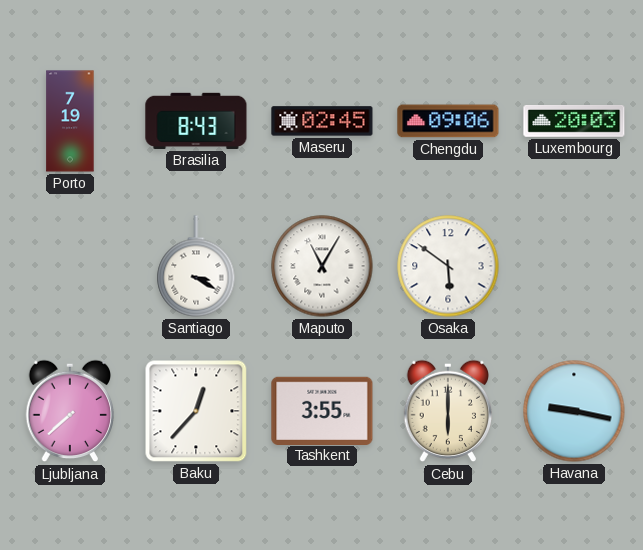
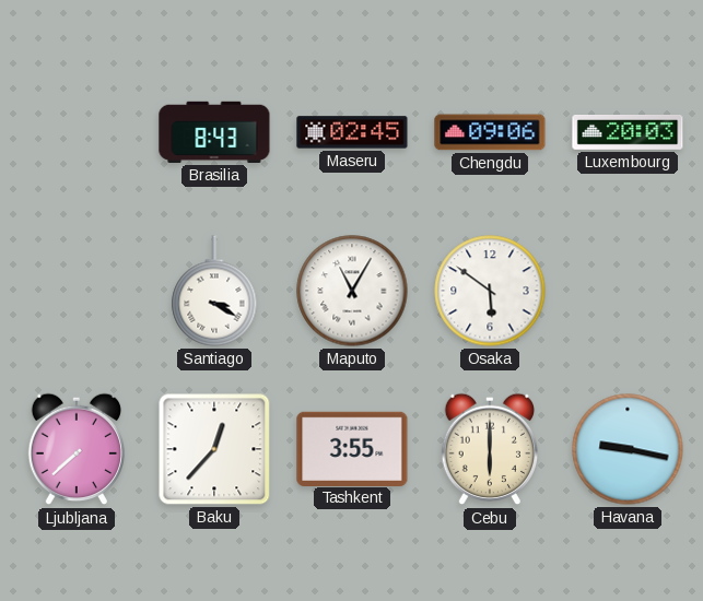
Porto: 7:19 -> none
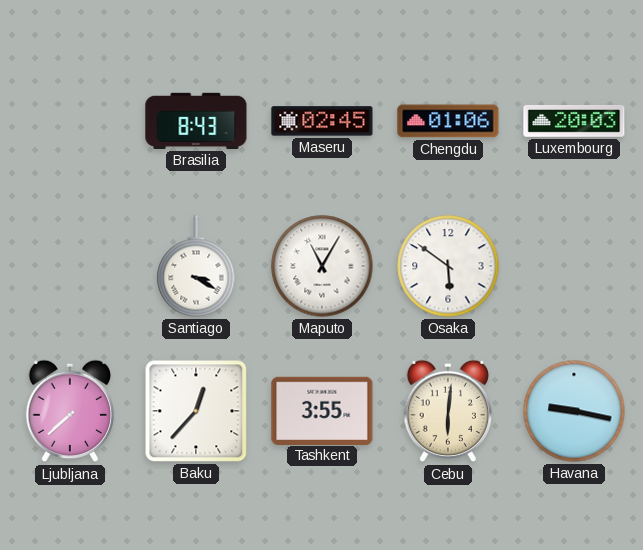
Chengdu: 09:06 -> 01:06
Cebu: 6:00 -> 6:01
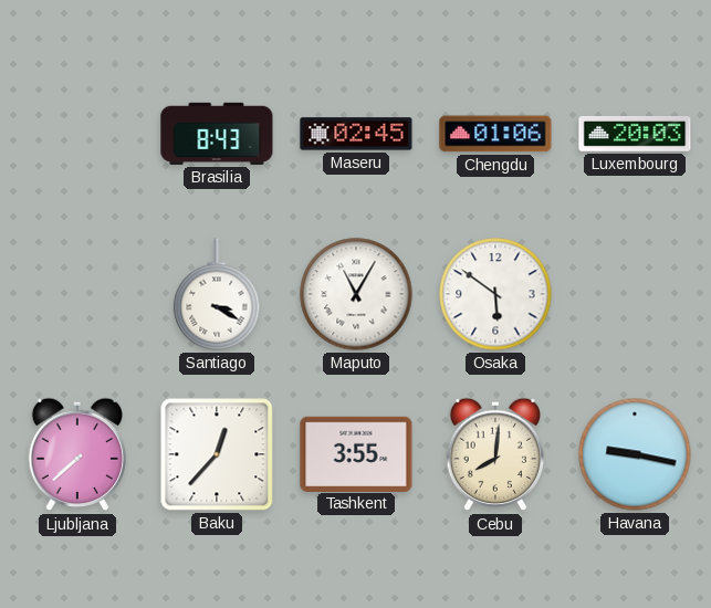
Cebu: 6:01 -> 8:01
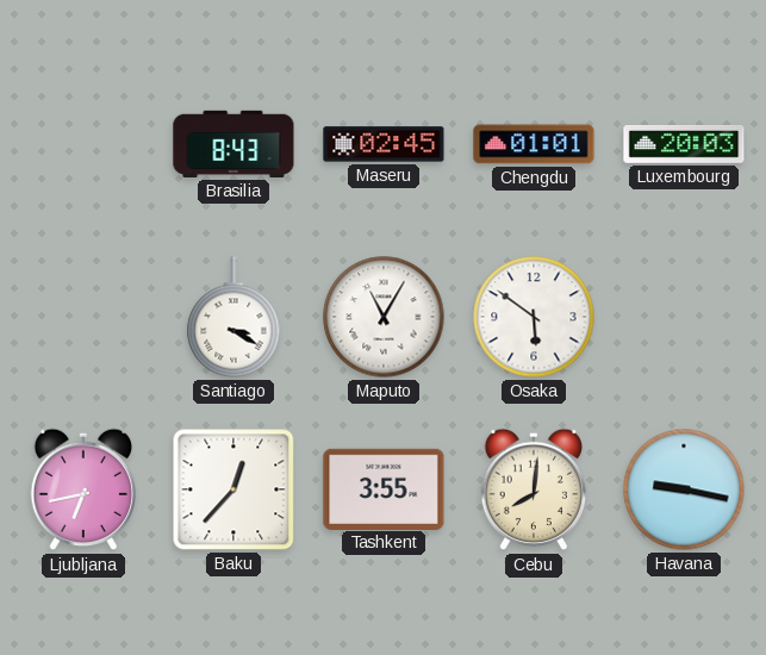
Chengdu: 01:06 -> 01:01
Ljubljana: 7:38 -> 6:43
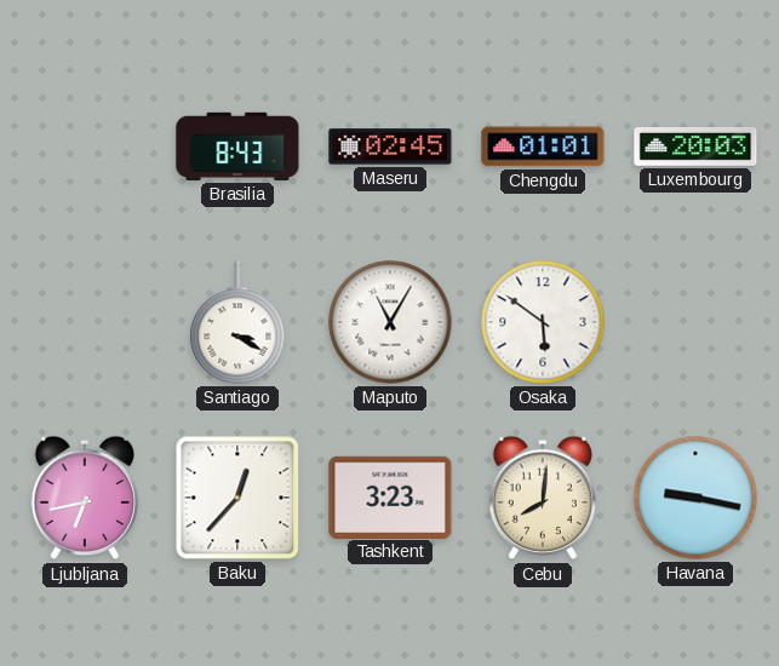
Tashkent: 3:55 -> 3:23
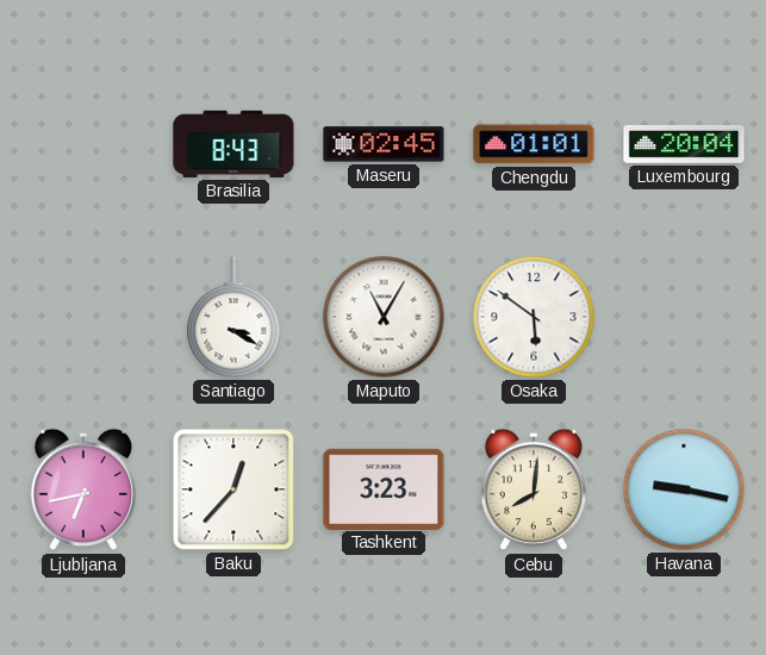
Luxembourg: 20:03 -> 20:04
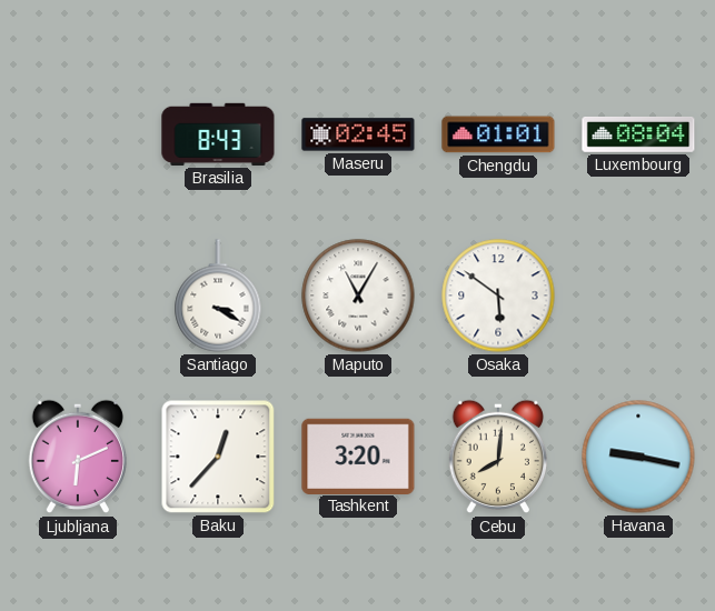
Luxembourg: 20:04 -> 08:04
Ljubljana: 6:43 -> 6:11
Tashkent: 3:23 -> 3:20
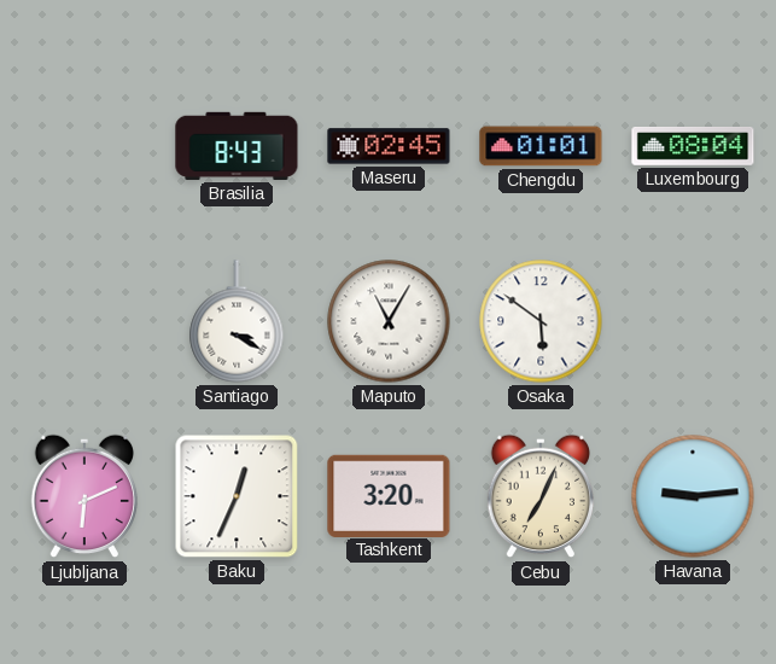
Baku: 12:37 -> 12:34
Cebu: 8:01 -> 7:04
Havana: 9:17 -> 9:14
